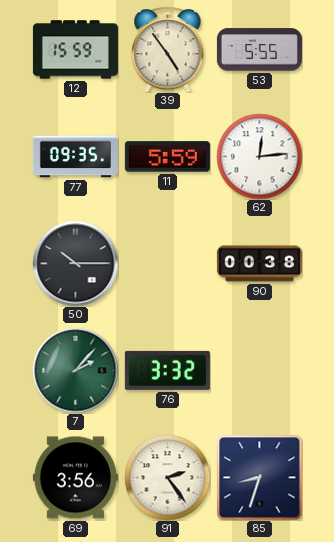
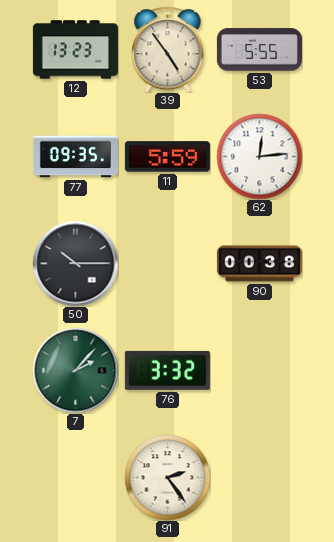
12: 15:59 -> 13:23
69: 3:56 -> none
85: 8:33 -> none
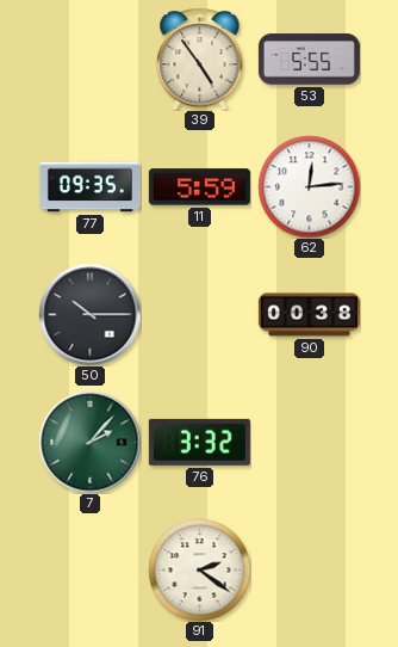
12: 13:23 -> none
91: 2:24 -> 2:21
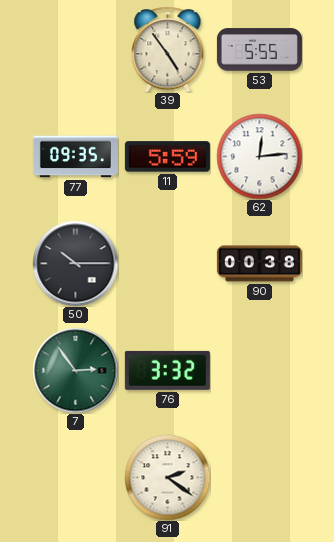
7: 2:07 -> 2:54
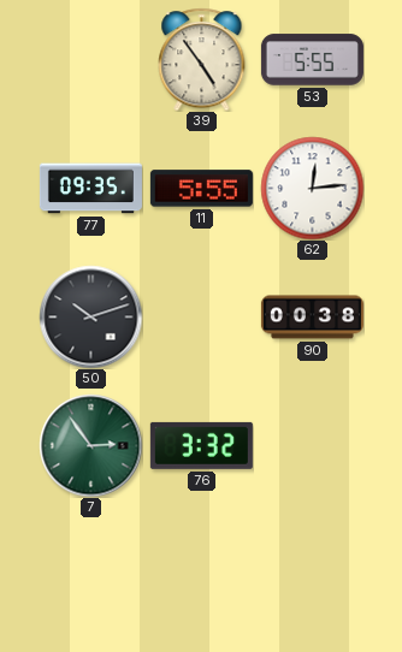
11: 5:59 -> 5:55
50: 10:15 -> 10:12
91: 2:21 -> none
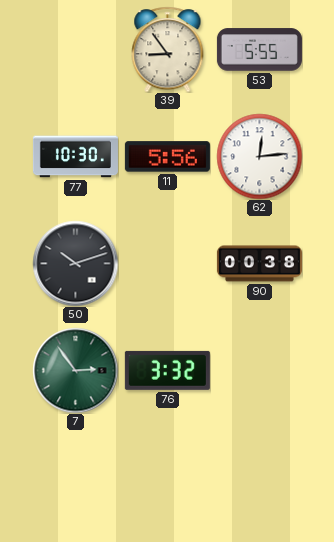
39: 4:54 -> 8:54
77: 09:35 -> 10:30
11: 5:55 -> 5:56
